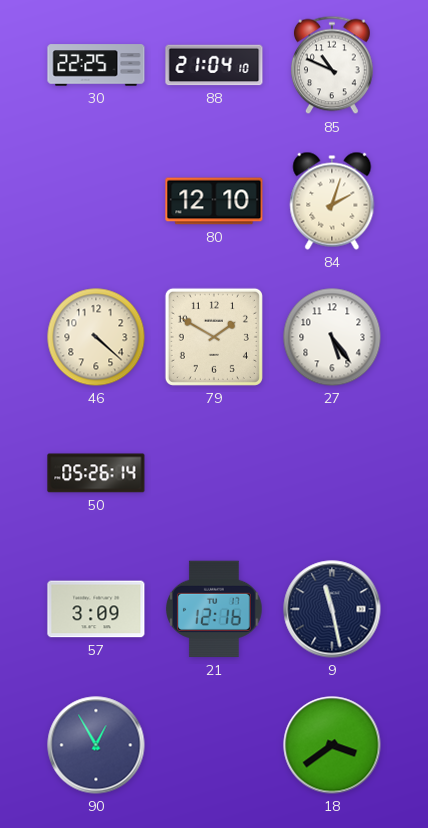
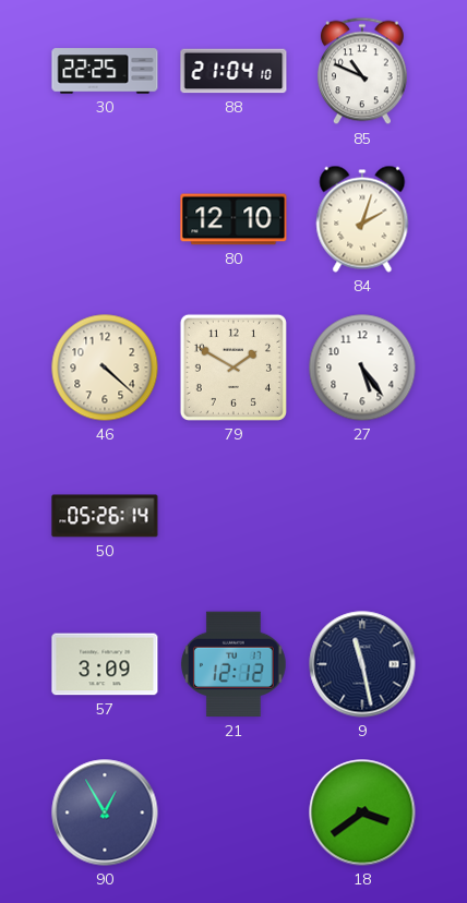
21: 12:16 -> 12:12
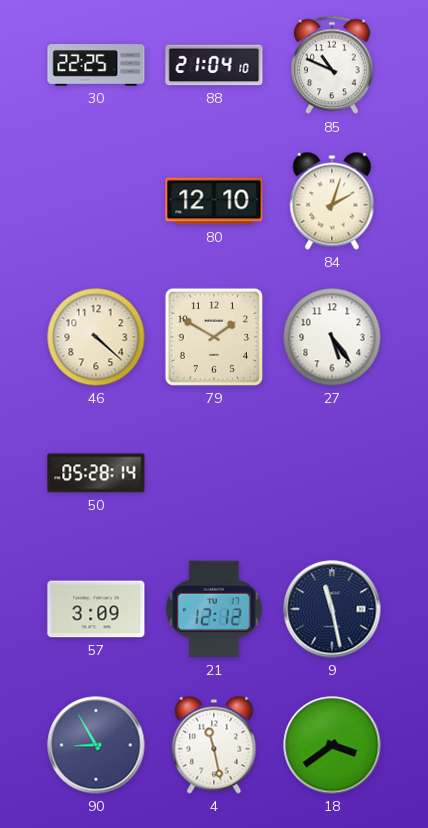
50: 05:26 -> 05:28
90: 12:55 -> 8:55
4: none -> 11:28
